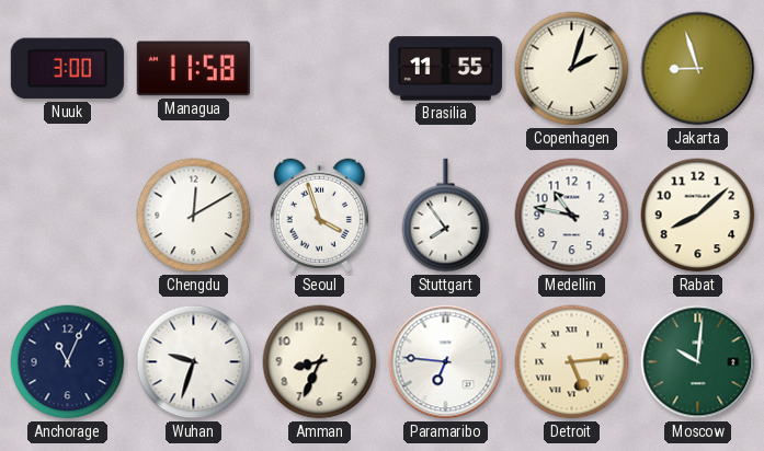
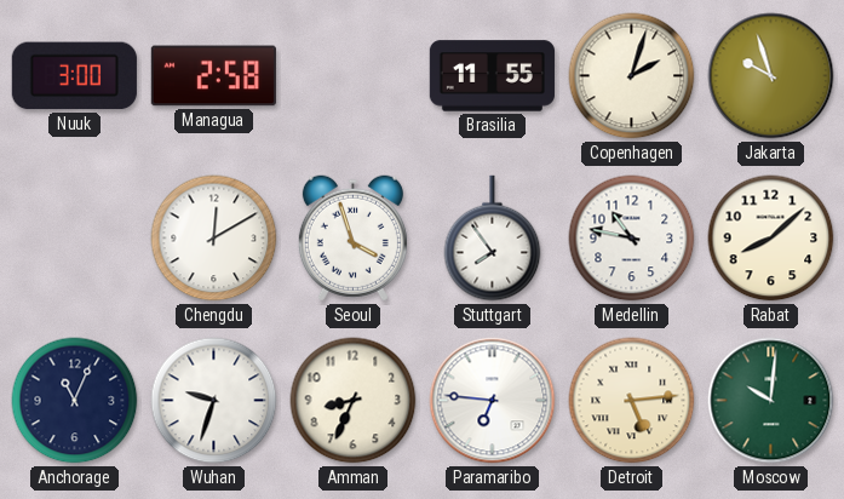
Managua: 11:58 -> 2:58
Jakarta: 8:57 -> 9:57
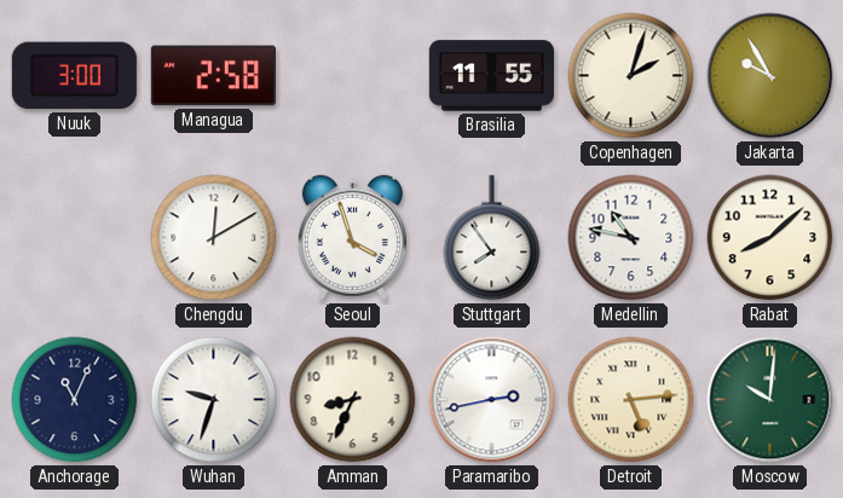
Jakarta: 9:57 -> 9:55
Paramaribo: 6:46 -> 2:43
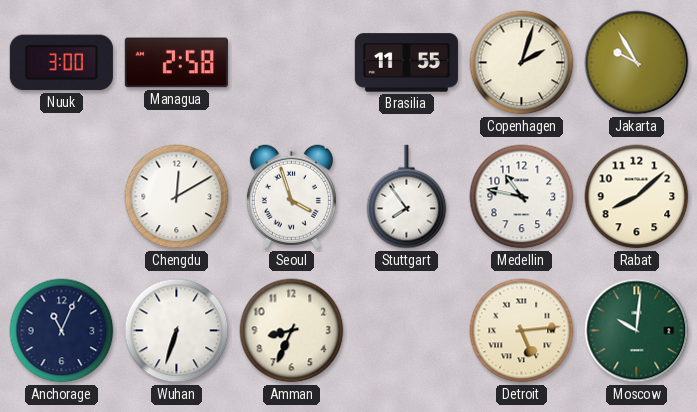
Wuhan: 9:33 -> 6:33
Paramaribo: 2:43 -> none
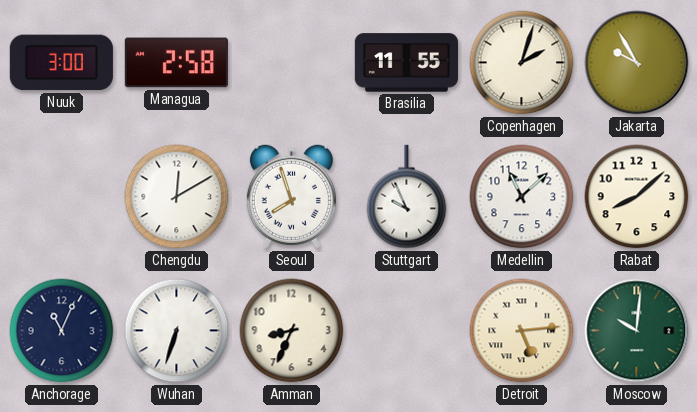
Seoul: 3:57 -> 7:57
Stuttgart: 7:54 -> 9:56
Medellin: 10:47 -> 11:08
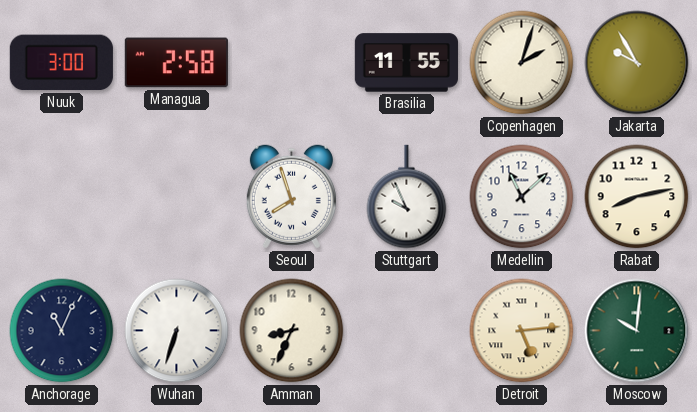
Chengdu: 12:10 -> none
Rabat: 8:08 -> 8:13
